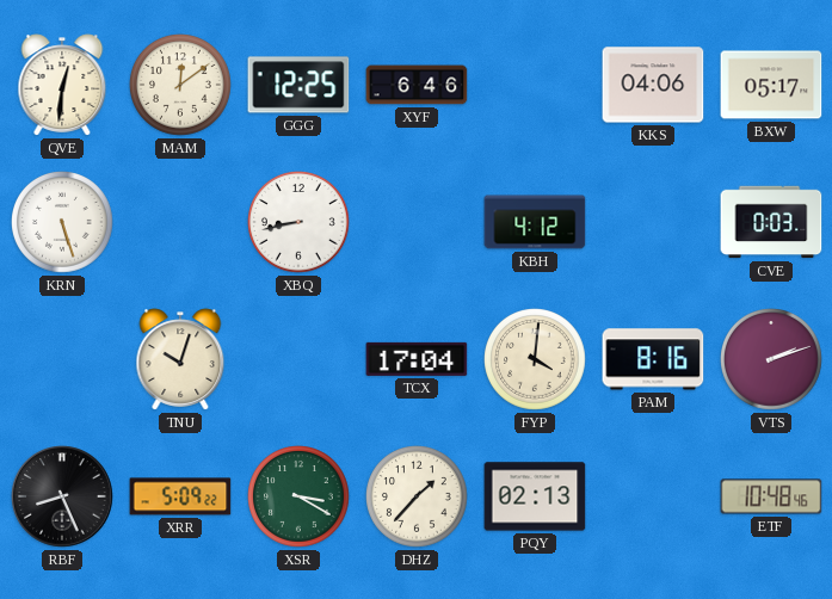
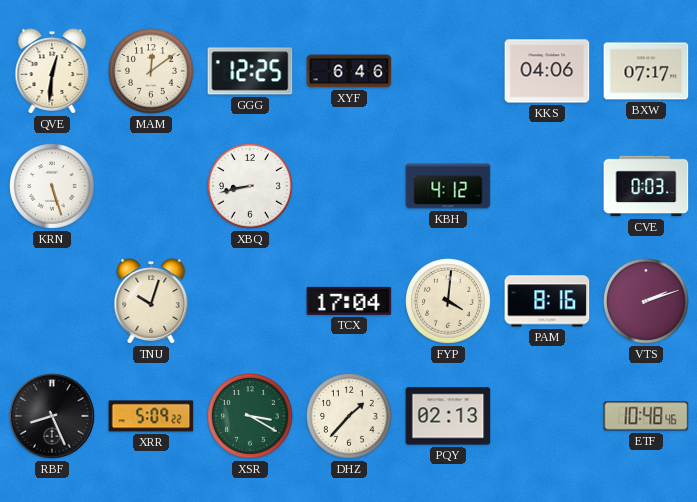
BXW: 05:17 -> 07:17
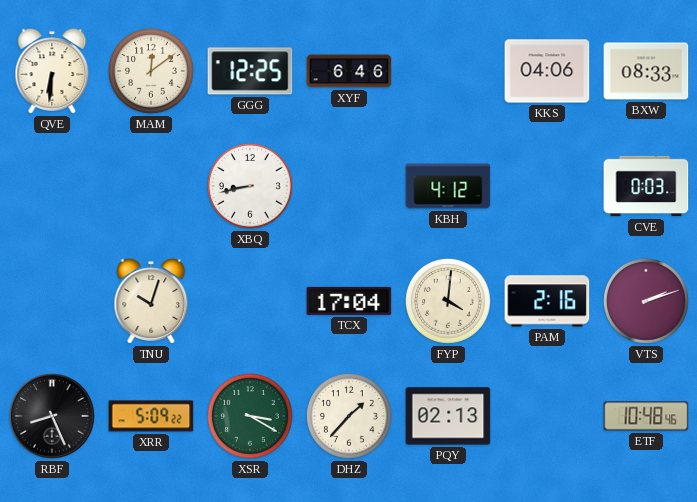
QVE: 12:31 -> 6:31
BXW: 07:17 -> 08:33
KRN: 5:27 -> none
PAM: 8:16 -> 2:16
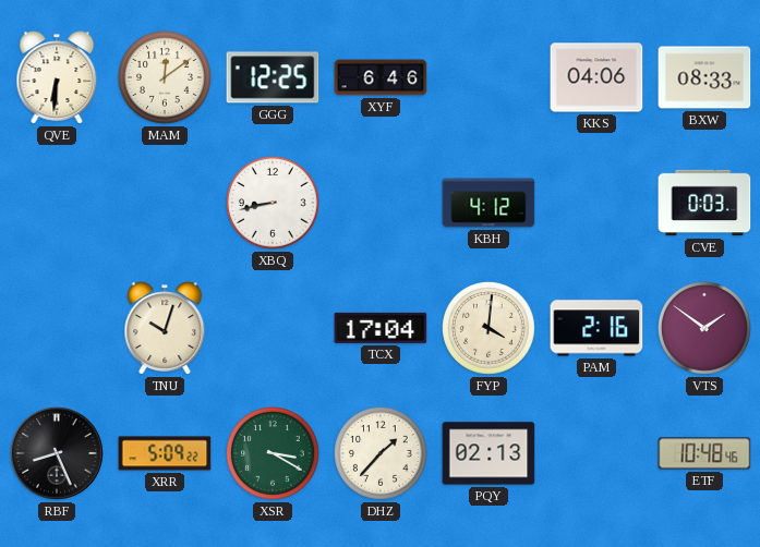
VTS: 2:12 -> 1:51
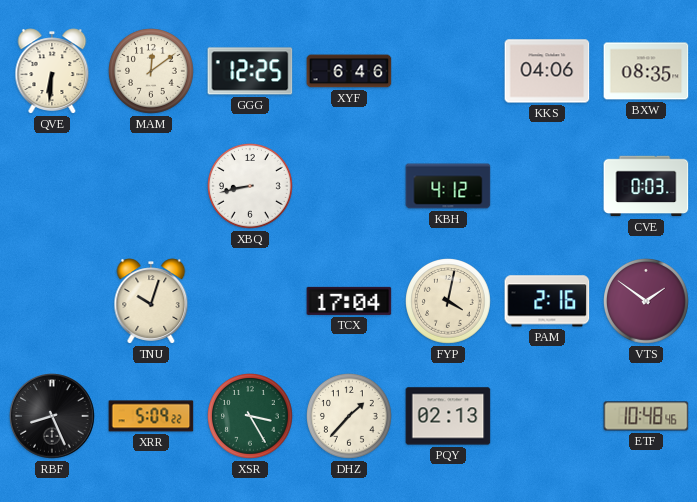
BXW: 08:33 -> 08:35
FYP: 4:01 -> 4:02
XSR: 3:20 -> 3:25
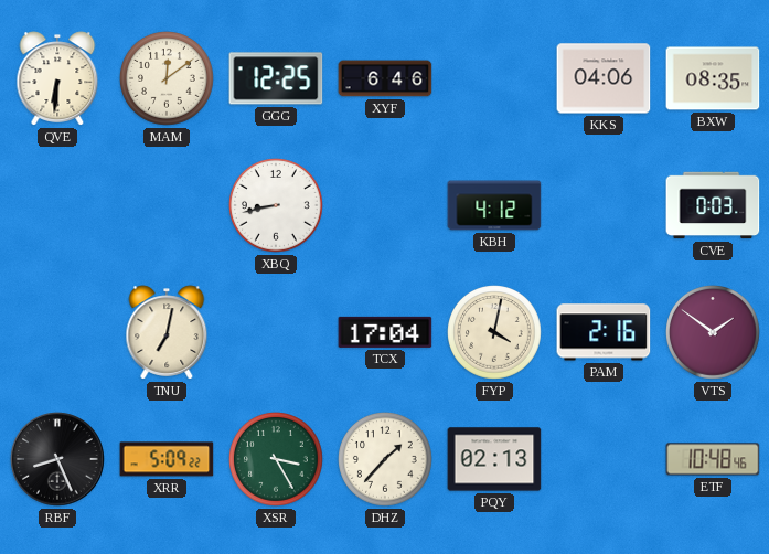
TNU: 10:03 -> 7:02
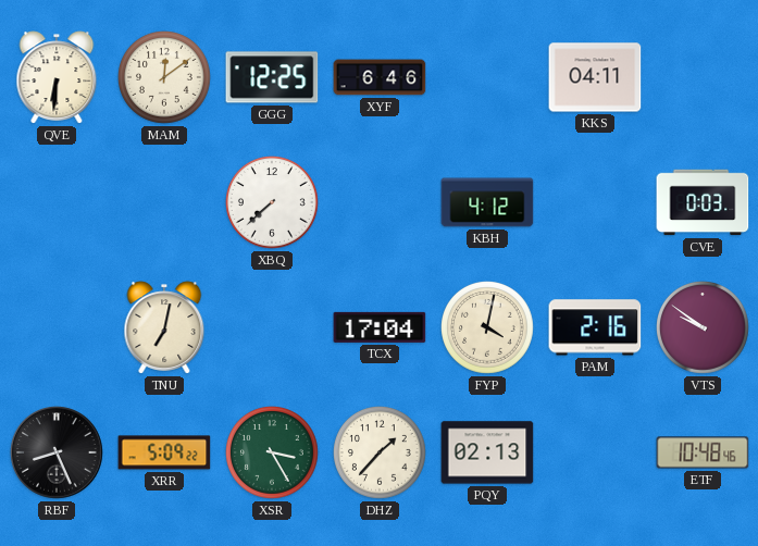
KKS: 04:06 -> 04:11
BXW: 08:35 -> none
XBQ: 8:43 -> 7:38
VTS: 1:51 -> 9:51
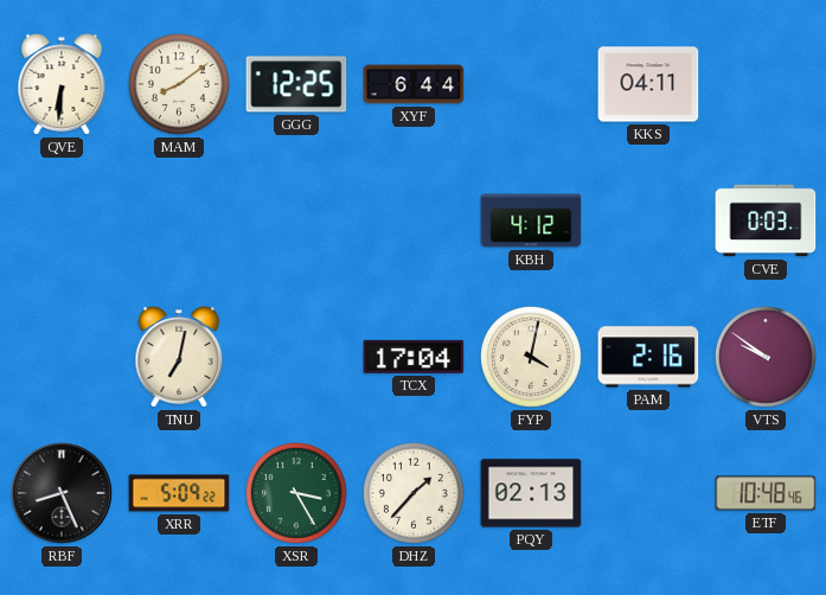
MAM: 12:09 -> 8:09
XYF: 6:46 -> 6:44
XBQ: 7:38 -> none
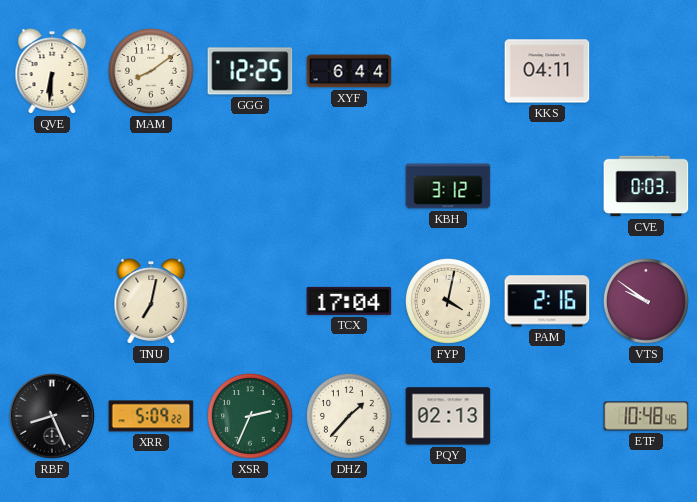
KBH: 4:12 -> 3:12
XSR: 3:25 -> 2:34
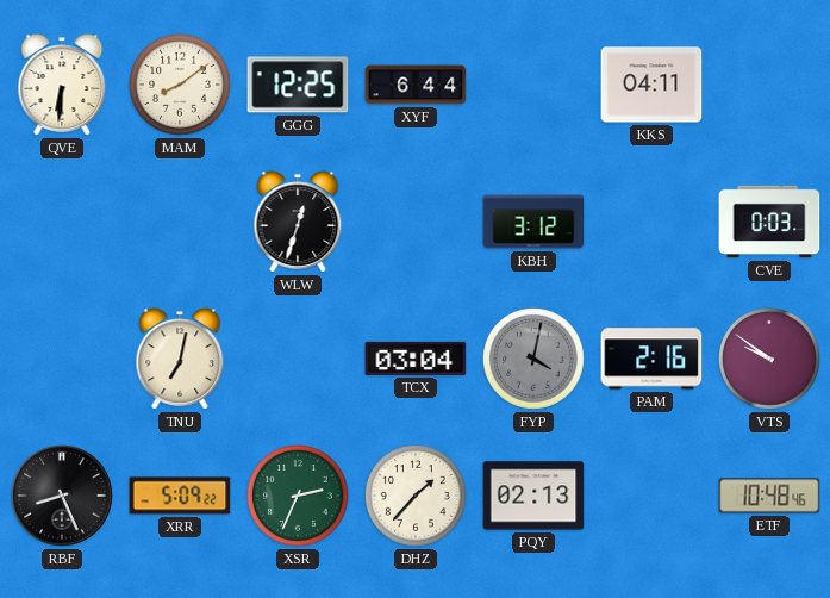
WLW: none -> 12:33
TCX: 17:04 -> 03:04
FYP dial: cream -> grey
